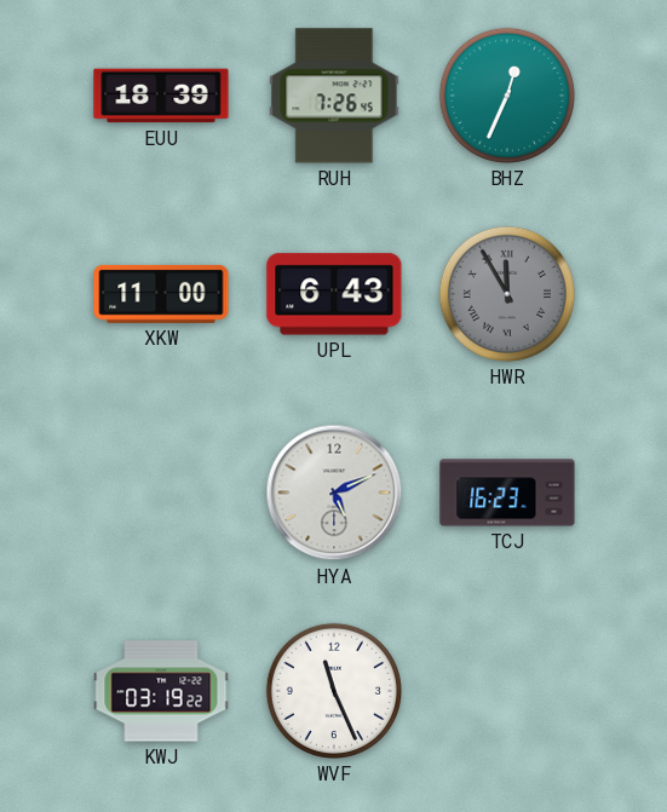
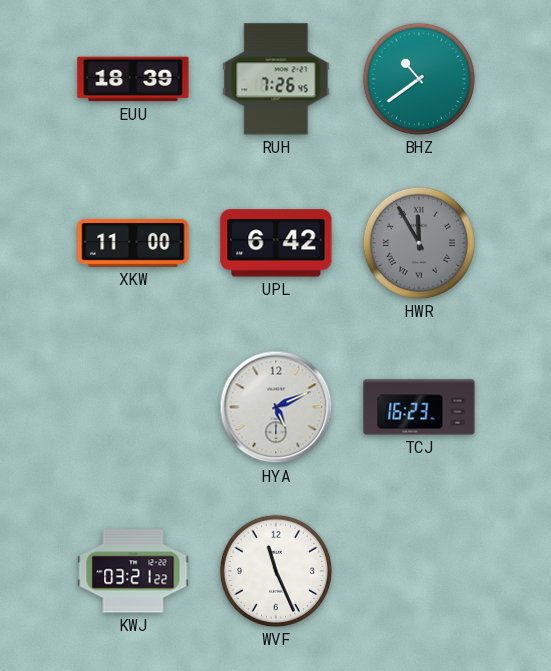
BHZ: 12:34 -> 10:39
UPL: 6:43 -> 6:42
KWJ: 03:19 -> 03:21
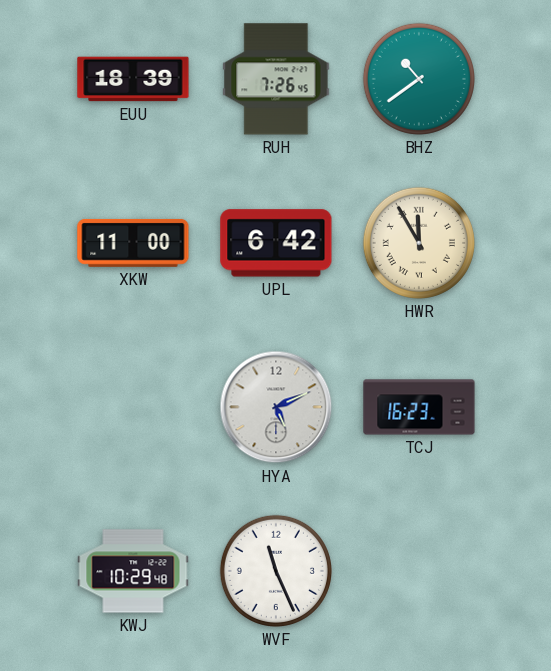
HWR dial: grey -> cream
KWJ: 03:21 -> 10:29
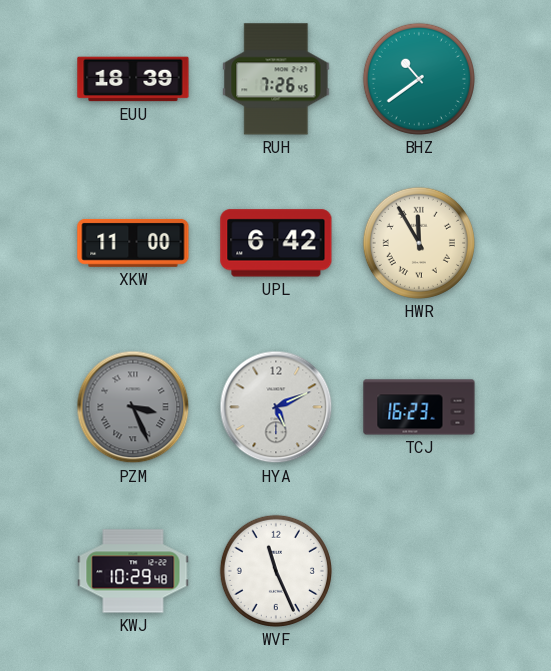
PZM: none -> 3:26
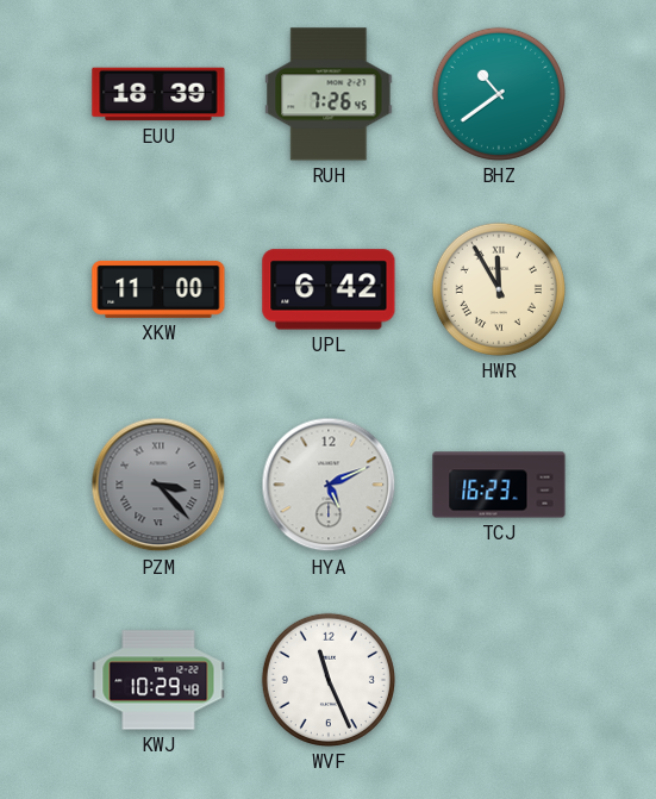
PZM: 3:26 -> 3:23
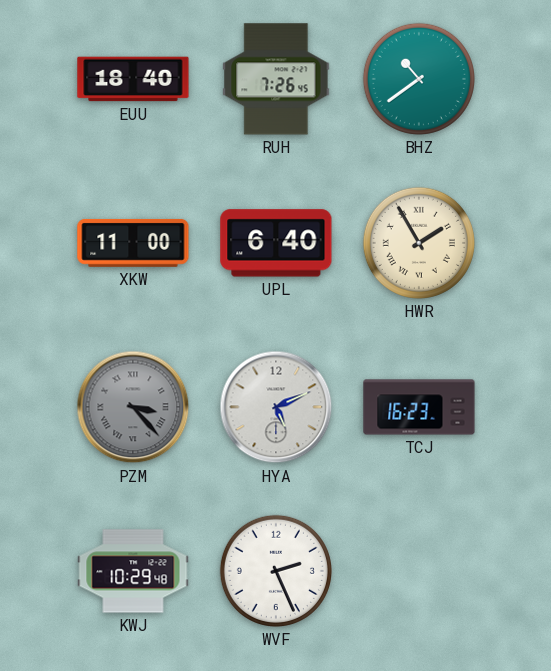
EUU: 18:39 -> 18:40
UPL: 6:42 -> 6:40
HWR: 11:55 -> 1:55
WVF: 11:26 -> 2:26
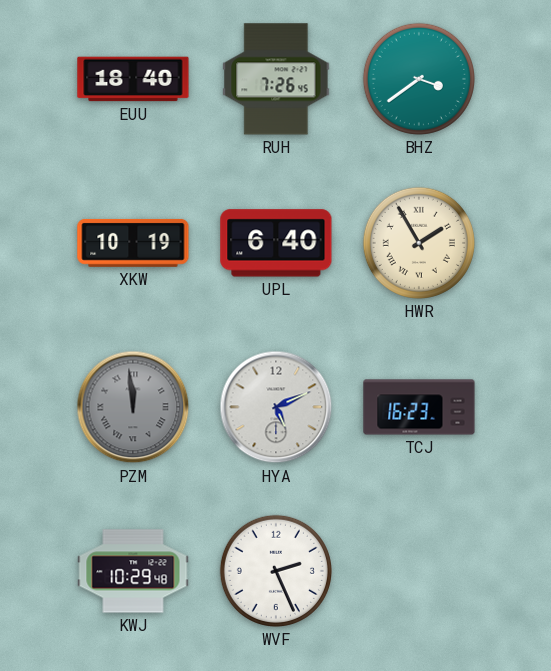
BHZ: 10:39 -> 3:39
XKW: 11:00 -> 10:19
PZM: 3:23 -> 11:59
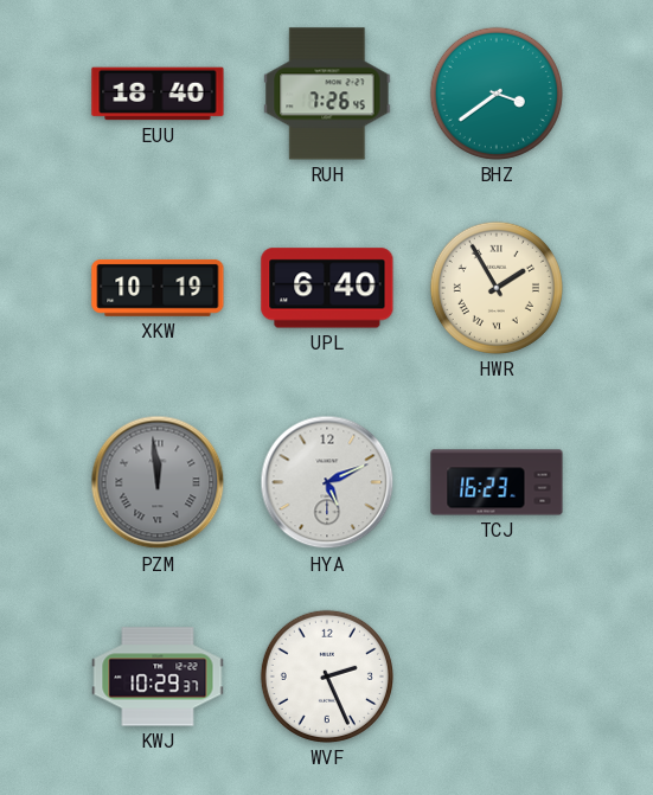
KWJ: 10:29:48 -> 10:29:37
